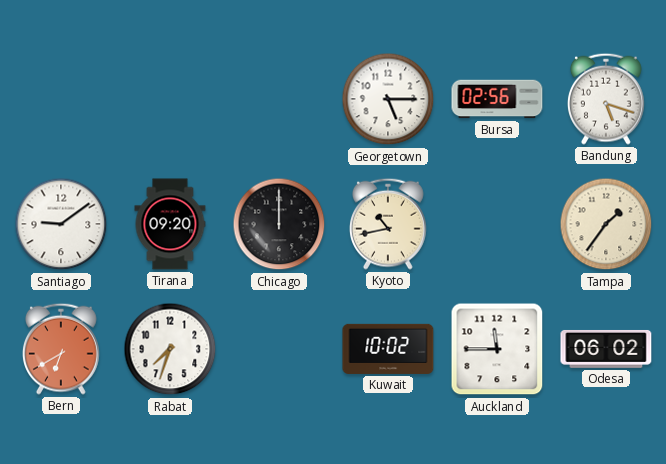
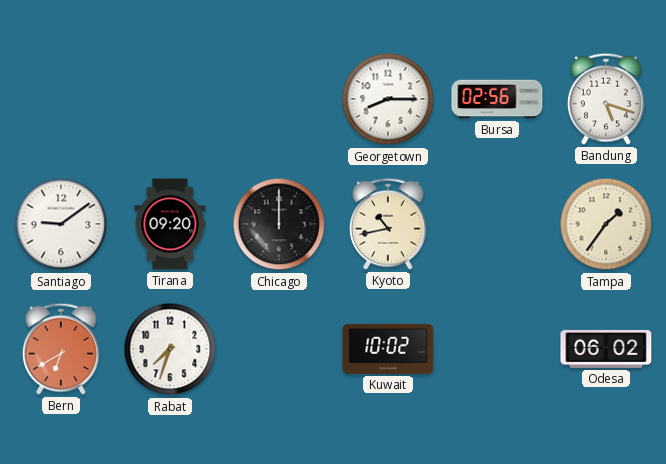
Georgetown: 5:15 -> 8:15
Auckland: 11:45 -> none
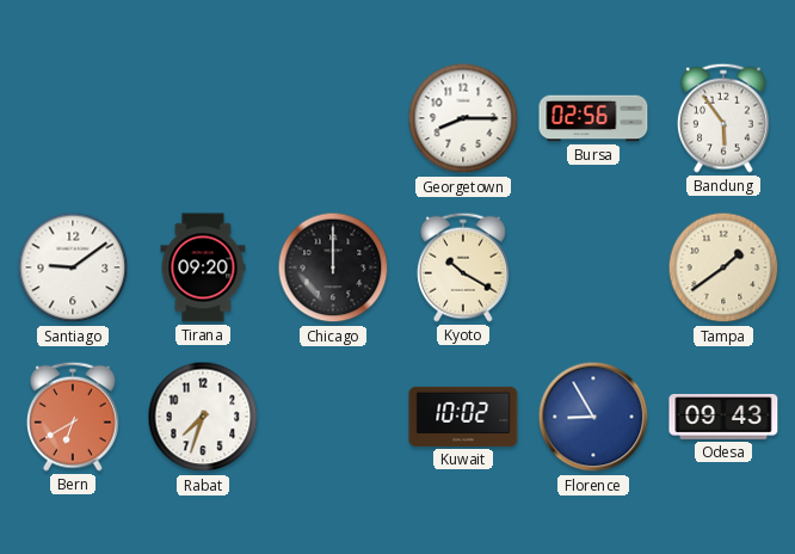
Bandung: 5:18 -> 5:54
Kyoto: 10:43 -> 10:20
Tampa: 1:36 -> 1:39
Florence: none -> 8:55
Odesa: 06:02 -> 09:43
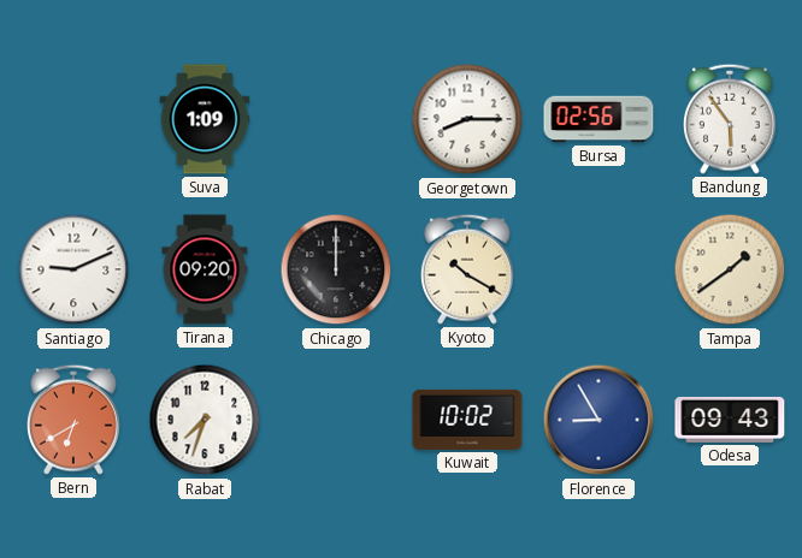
Suva: none -> 1:09
Santiago: 9:09 -> 9:11
